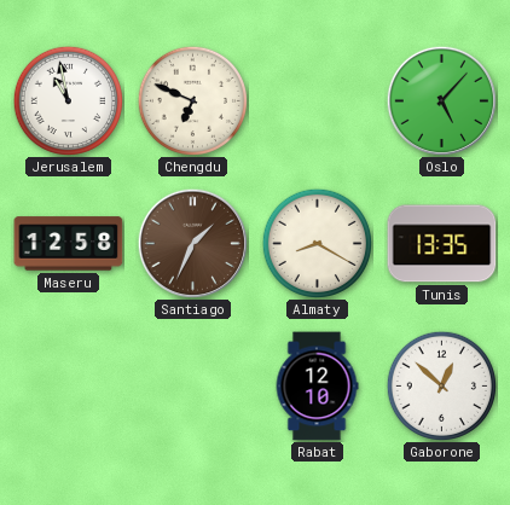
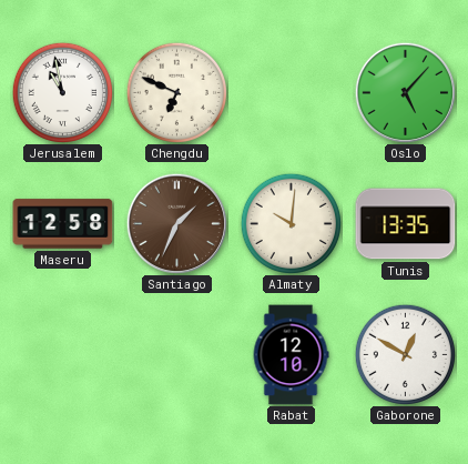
Almaty: 8:20 -> 10:01
Gaborone: 12:52 -> 12:50
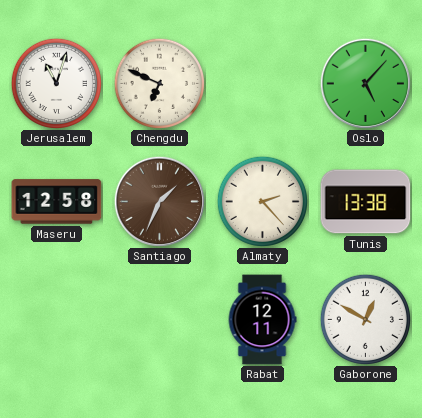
Jerusalem: 10:58 -> 11:03
Almaty: 10:01 -> 2:23
Tunis: 13:35 -> 13:38
Rabat: 12:10 -> 12:11
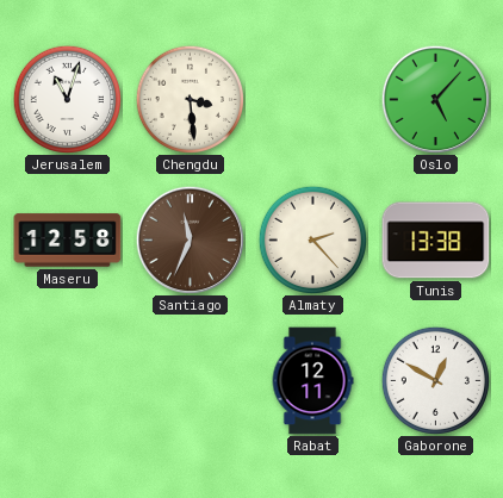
Chengdu: 6:49 -> 3:29
Santiago: 1:34 -> 11:34
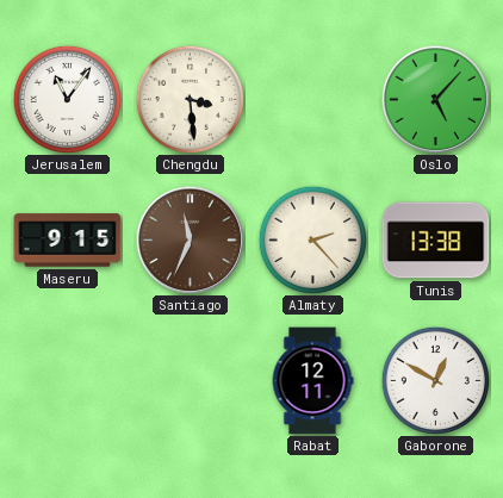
Jerusalem: 11:03 -> 11:06
Maseru: 12:58 -> 9:15
